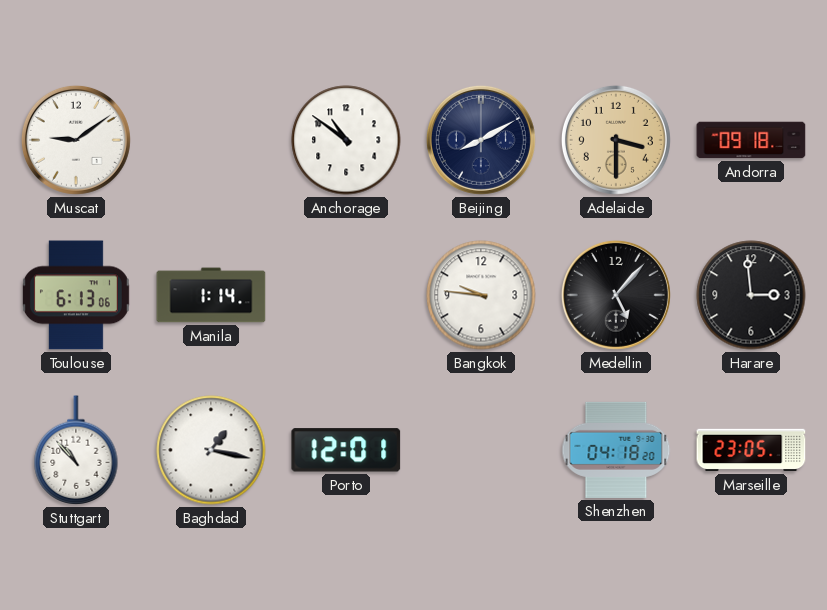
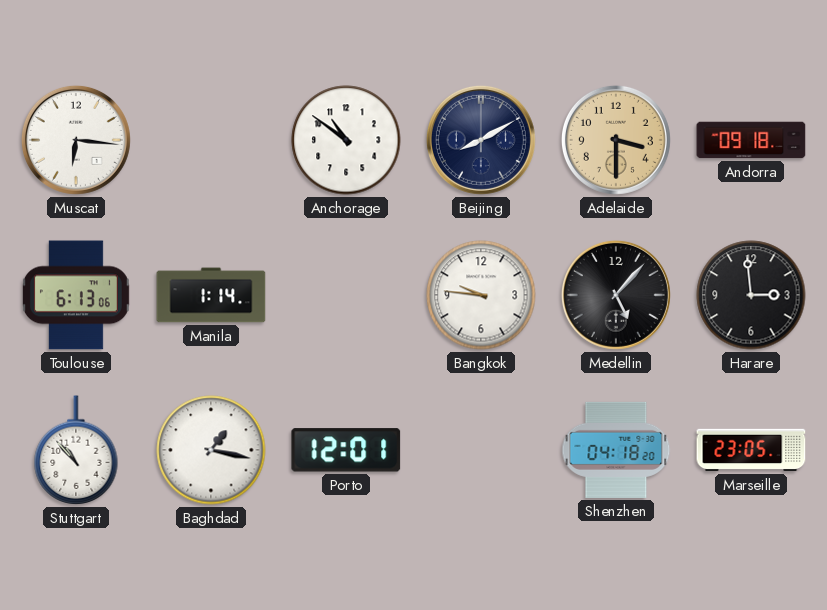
Muscat: 9:09 -> 6:16
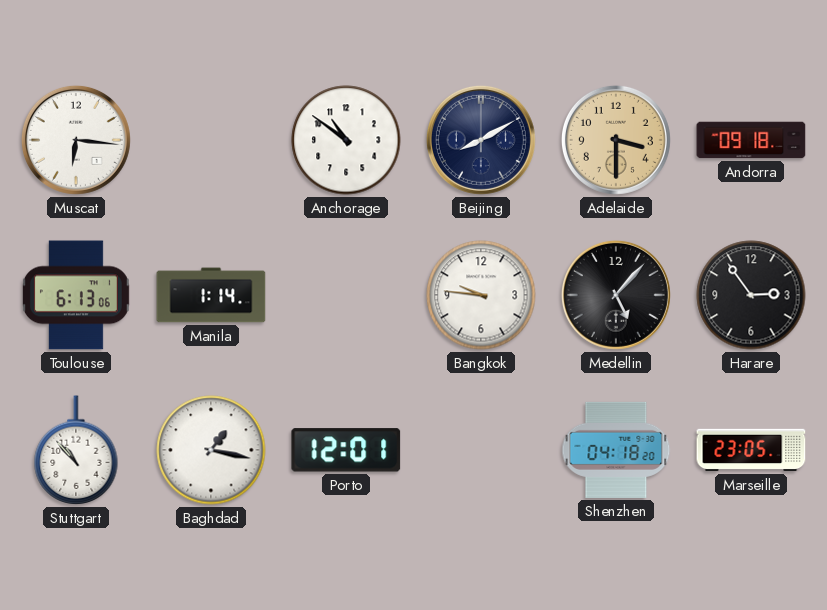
Harare: 2:59 -> 2:54
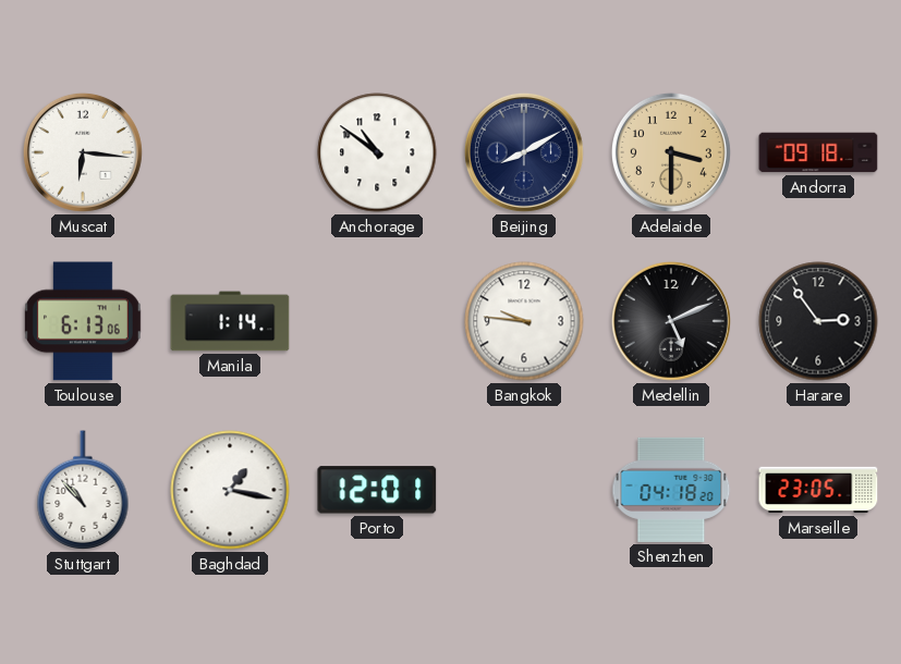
Medellin: 5:07 -> 5:11
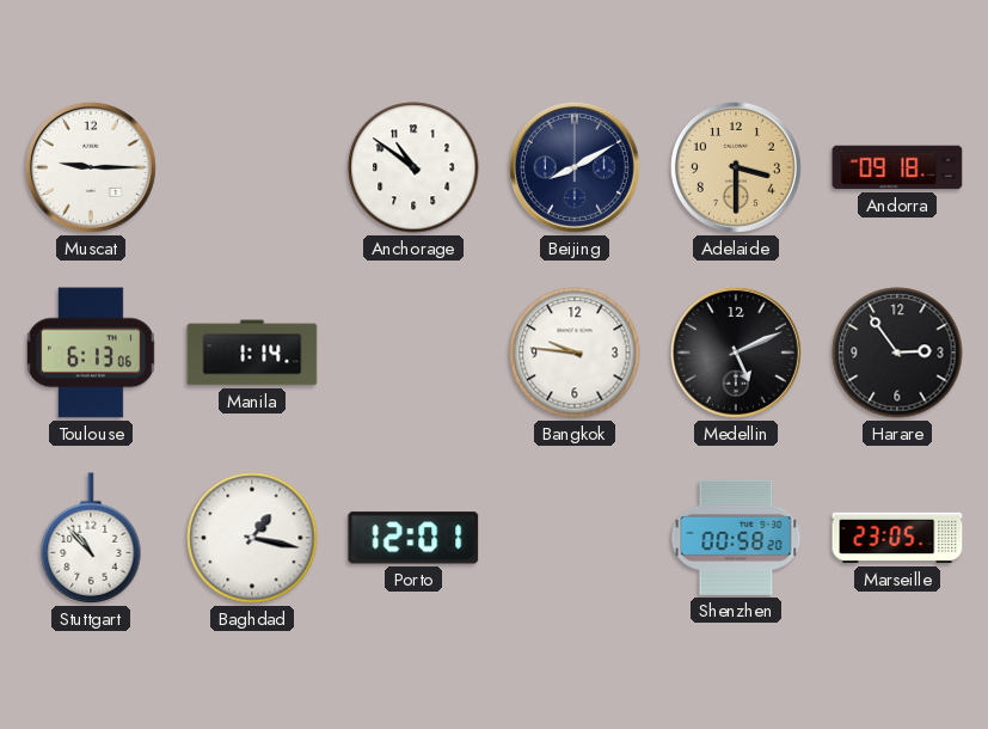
Muscat: 6:16 -> 9:15
Shenzhen: 04:18 -> 00:58
